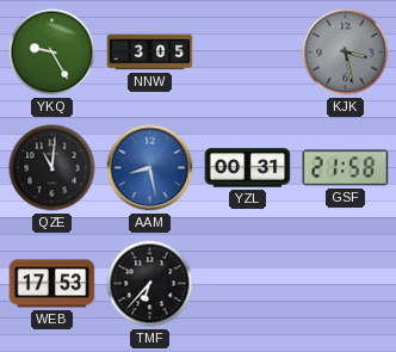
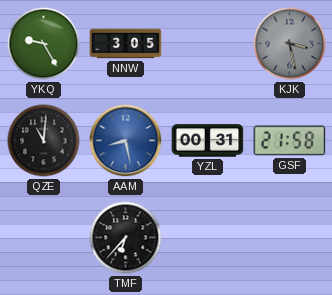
WEB: 17:53 -> none
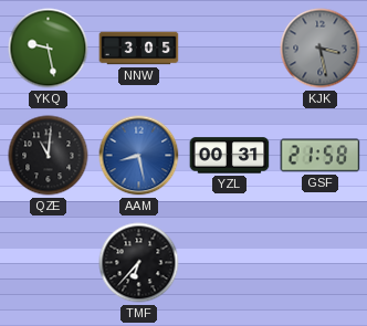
YKQ: 9:25 -> 9:28
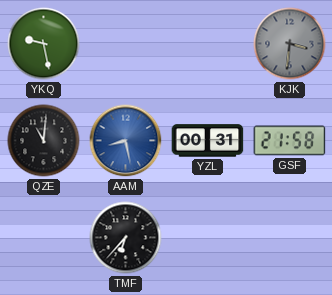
NNW: 3:05 -> none
KJK: 3:28 -> 3:31
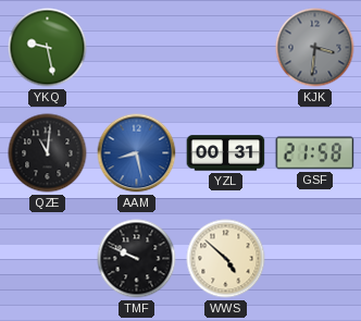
TMF: 6:37 -> 9:49
WWS: none -> 4:52
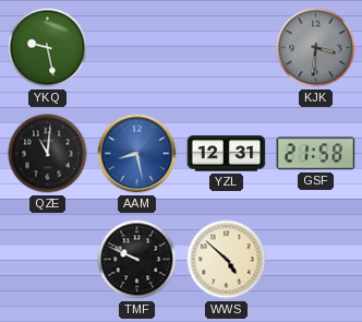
YZL: 00:31 -> 12:31
